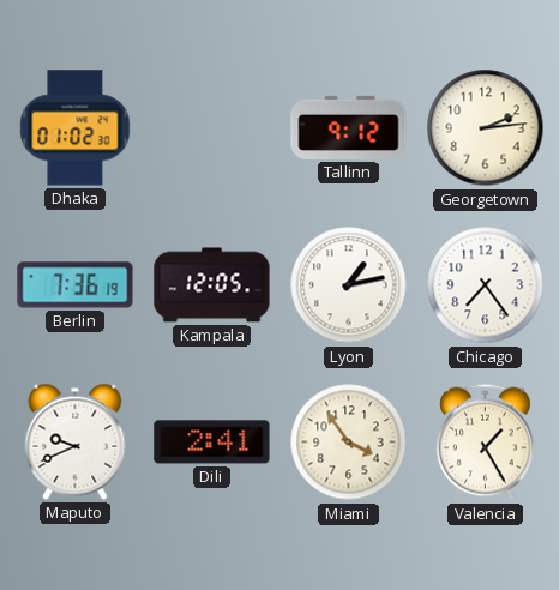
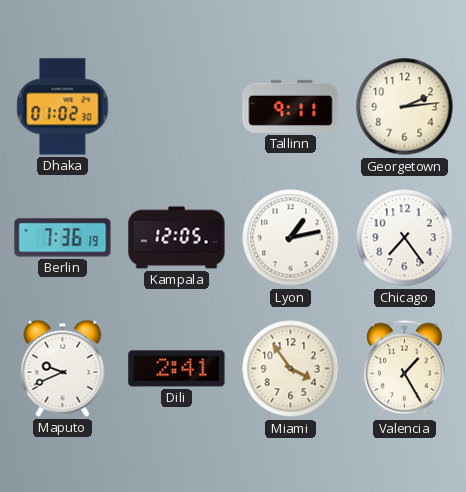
Tallinn: 9:12 -> 9:11
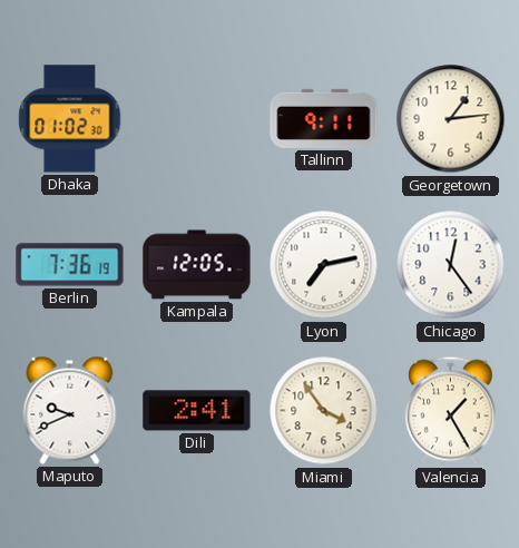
Georgetown: 2:14 -> 1:14
Lyon: 1:13 -> 7:13
Chicago: 7:24 -> 12:24
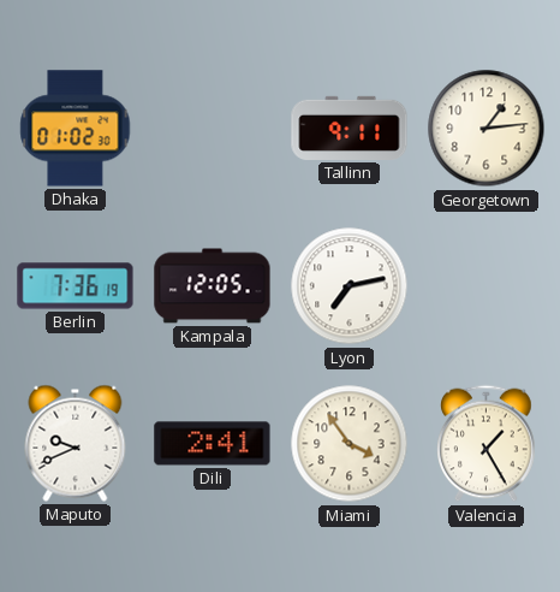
Chicago: 12:24 -> none
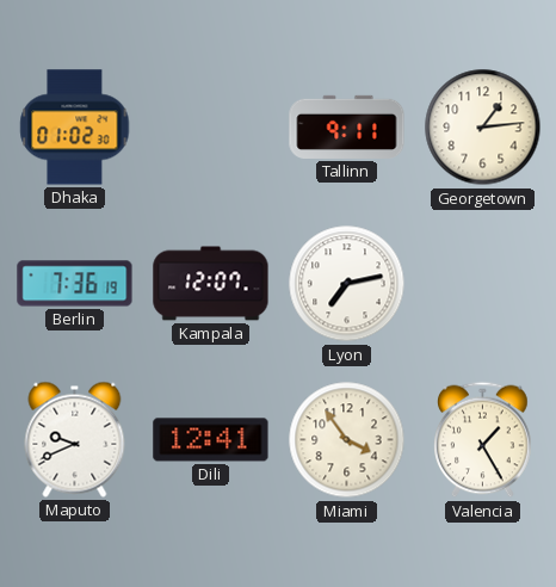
Kampala: 12:05 -> 12:07
Dili: 2:41 -> 12:41
